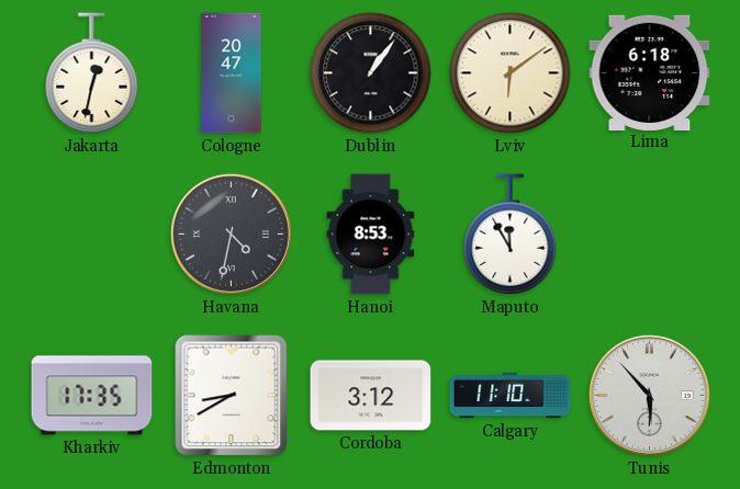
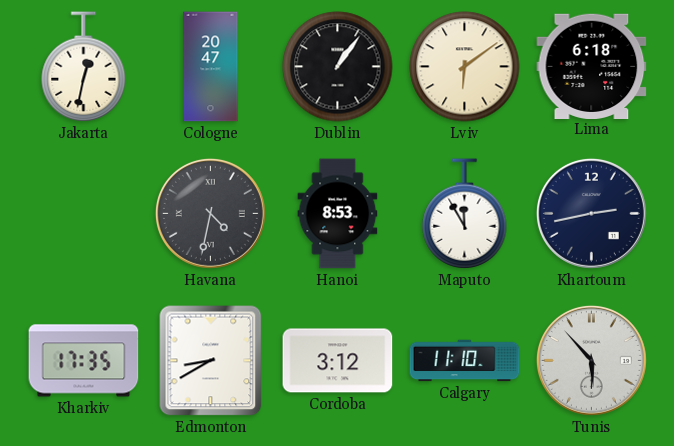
Khartoum: none -> 2:43
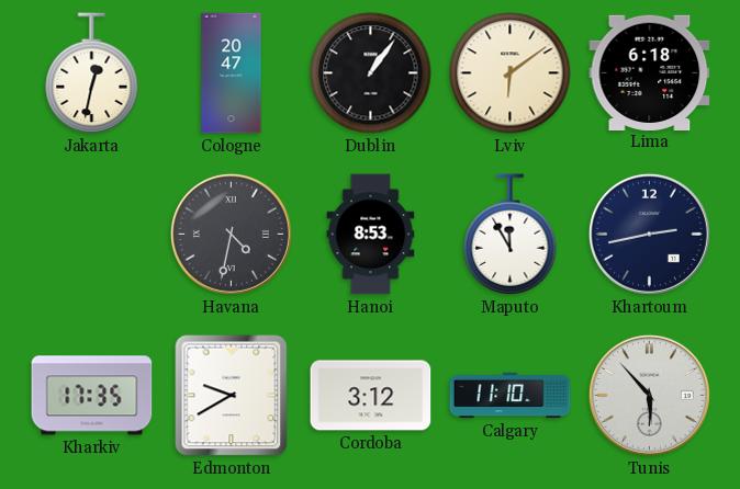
Edmonton: 8:40 -> 9:40
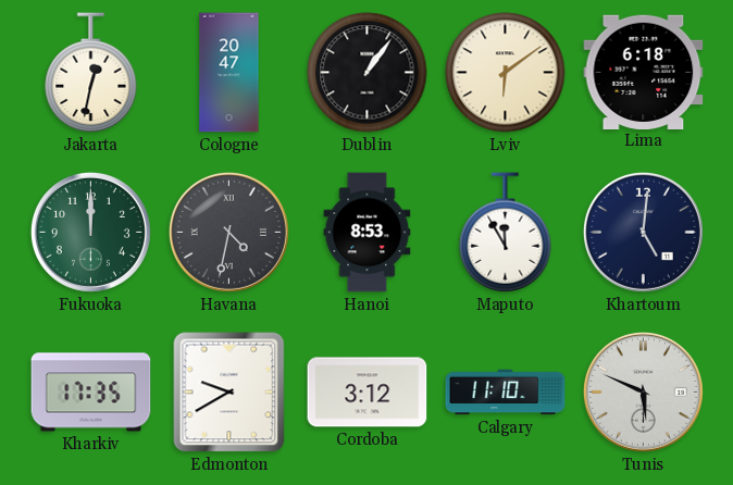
Fukuoka: none -> 12:00
Khartoum: 2:43 -> 5:01
Tunis: 5:53 -> 5:49
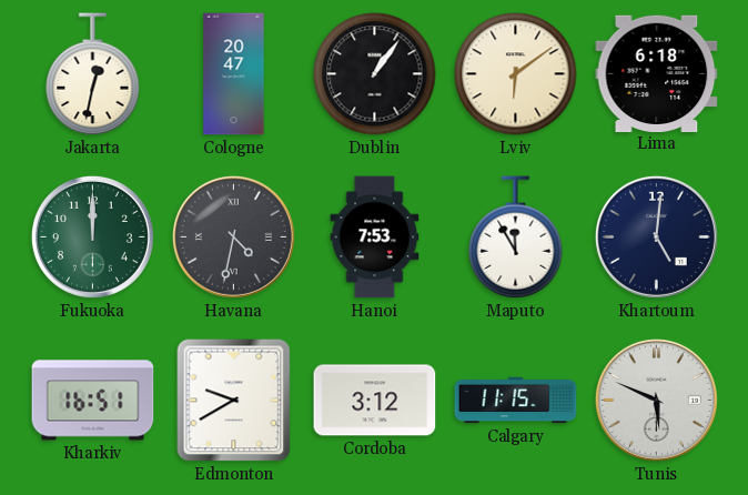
Hanoi: 8:53 -> 7:53
Kharkiv: 17:35 -> 16:51
Calgary: 11:10 -> 11:15
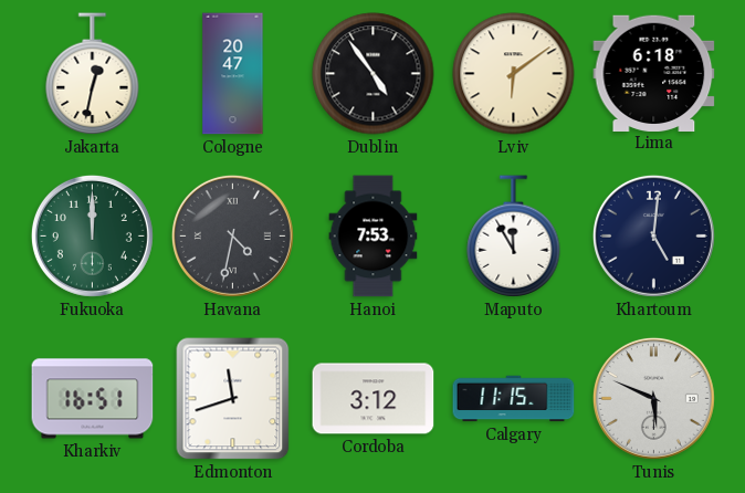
Dublin: 1:06 -> 4:54
Edmonton: 9:40 -> 11:42
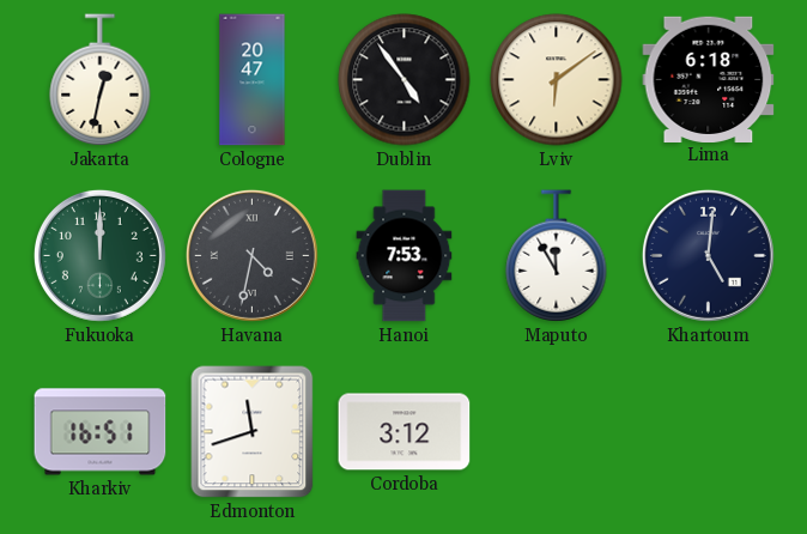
Calgary: 11:15 -> none
Tunis: 5:49 -> none
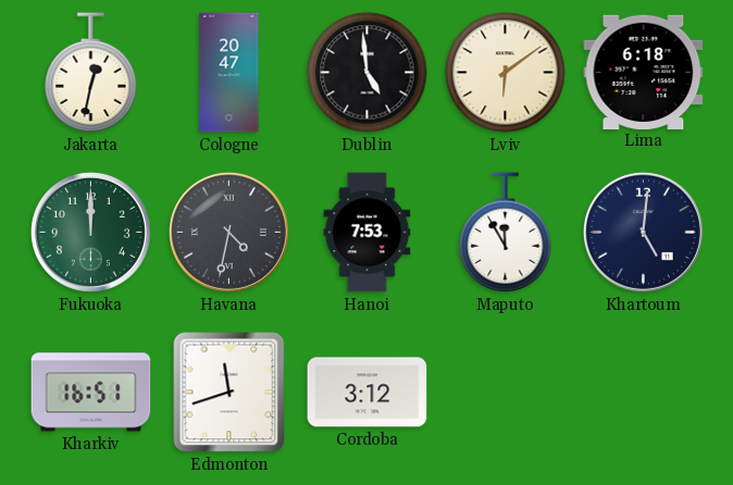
Dublin: 4:54 -> 4:59
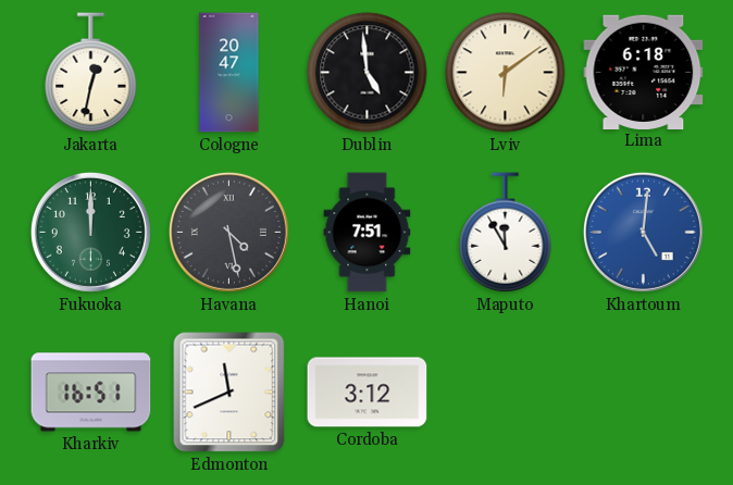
Havana: 4:32 -> 4:28
Hanoi: 7:53 -> 7:51
Khartoum dial: navy -> blue
Edmonton: 11:42 -> 11:41
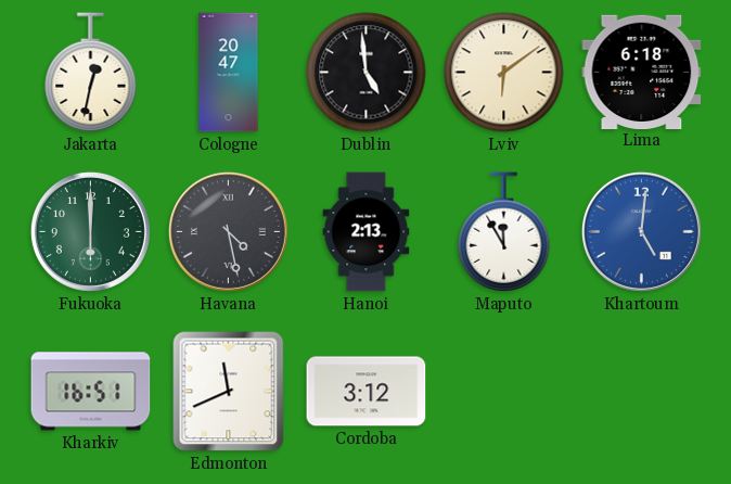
Fukuoka: 12:00 -> 6:00
Hanoi: 7:51 -> 2:13
